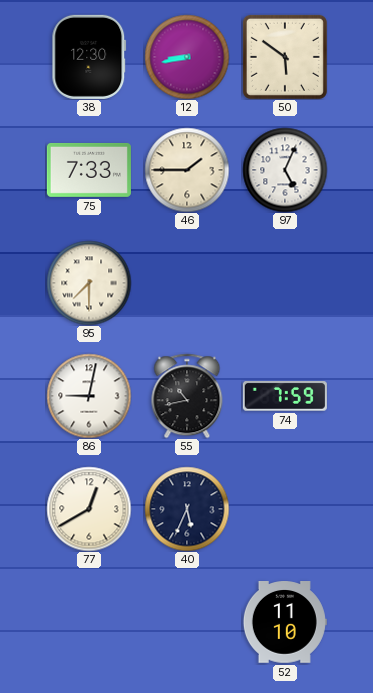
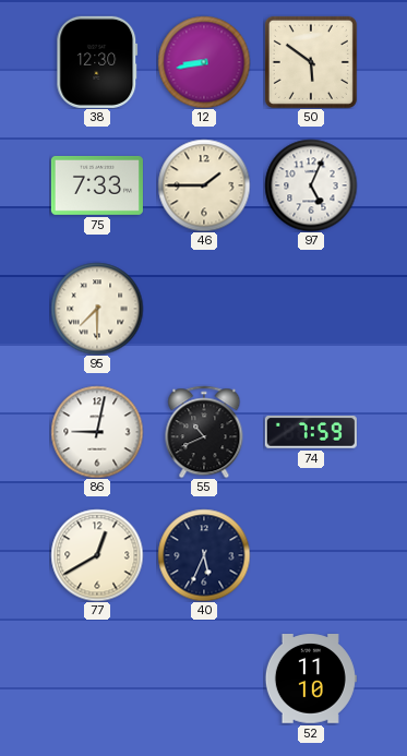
55: 10:43 -> 10:41
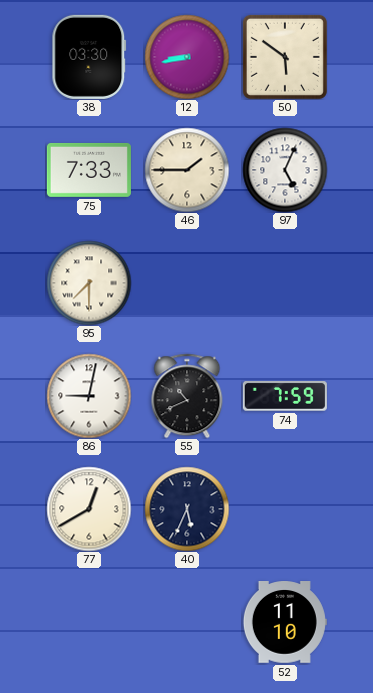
38: 12:30 -> 03:30
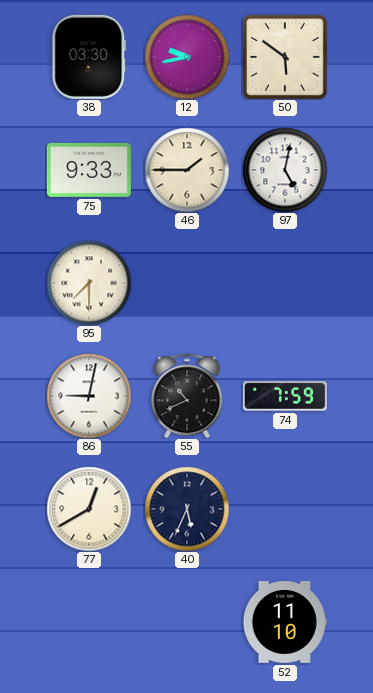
12: 8:43 -> 9:43
75: 7:33 -> 9:33
97: 5:04 -> 5:02
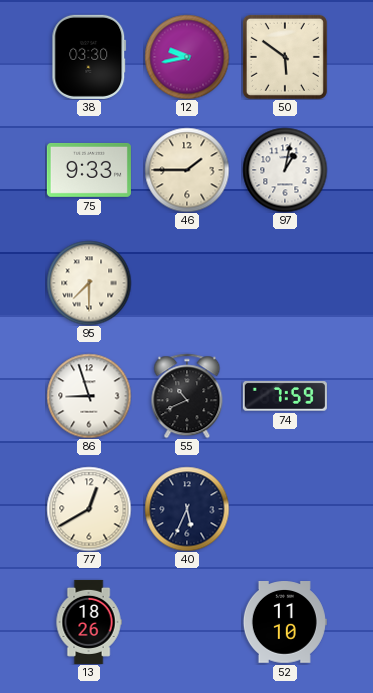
97: 5:02 -> 1:02
86: 9:02 -> 8:57
13: none -> 18:26
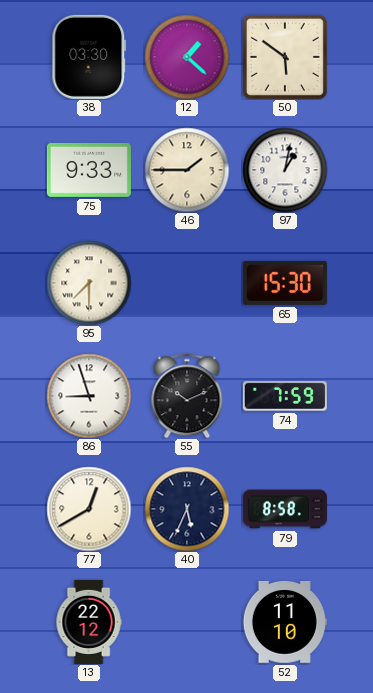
12: 9:43 -> 1:22
65: none -> 15:30
55: 10:41 -> 10:11
79: none -> 8:58
13: 18:26 -> 22:12
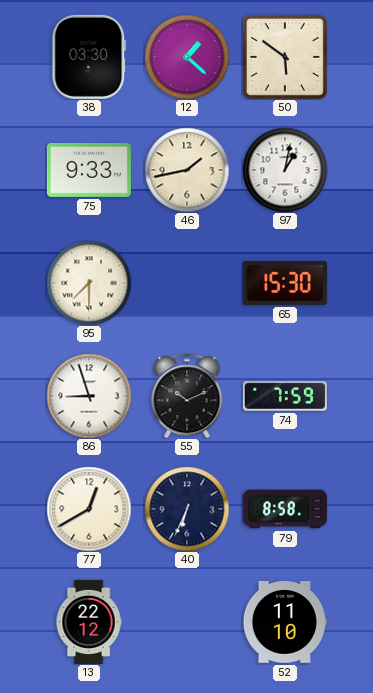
46: 1:45 -> 1:43
40: 5:34 -> 6:34
